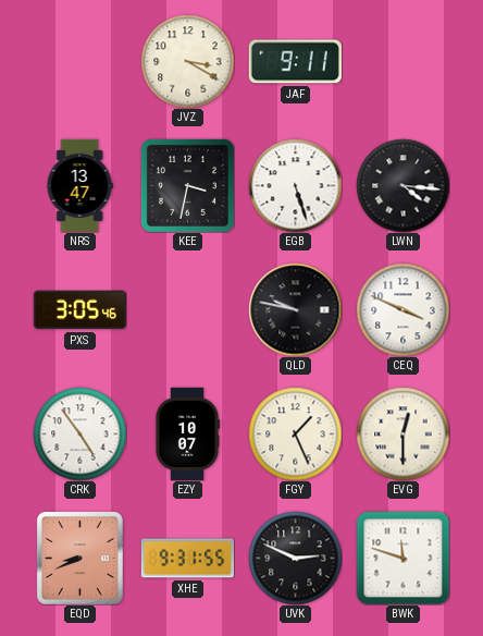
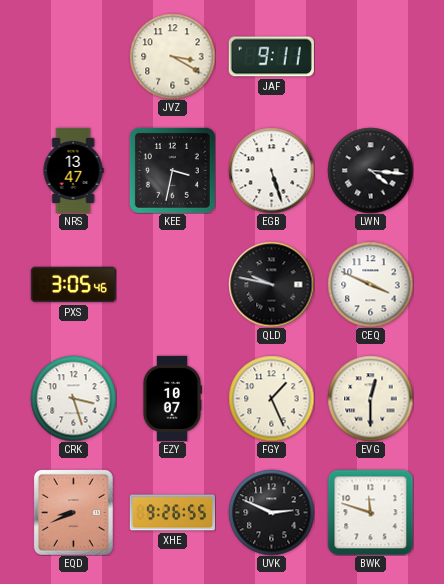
CRK: 4:54 -> 3:27
XHE: 9:31 -> 9:26
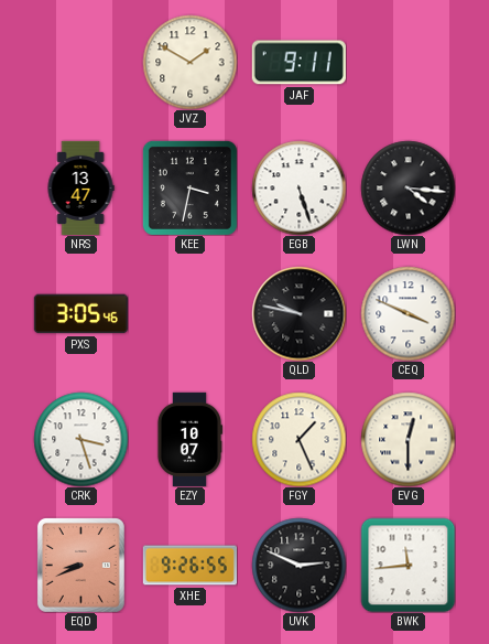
JVZ: 3:20 -> 1:50
BWK: 11:48 -> 11:44
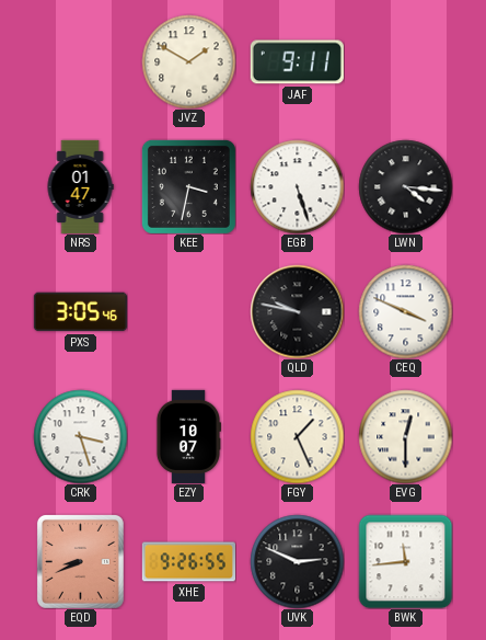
NRS: 13:47 -> 01:47
